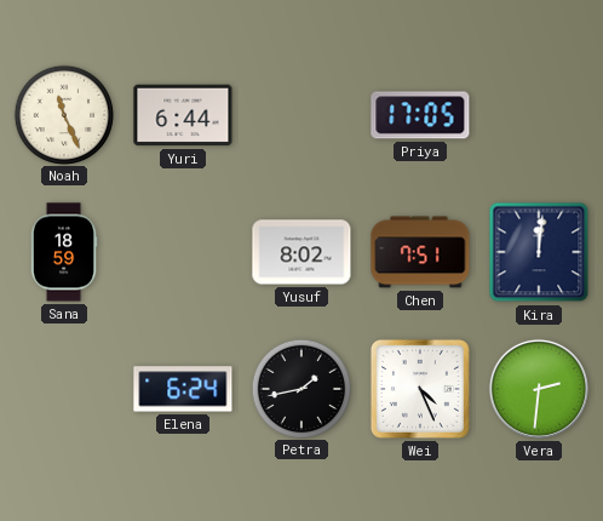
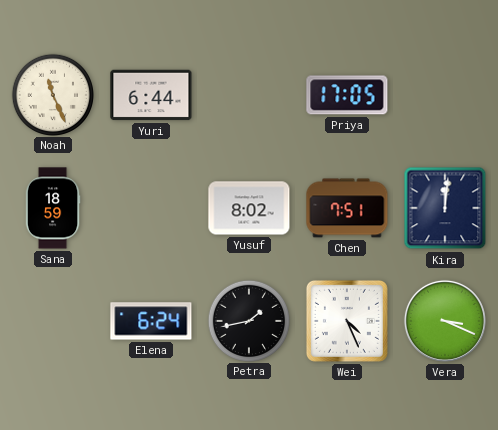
Vera: 2:31 -> 3:19
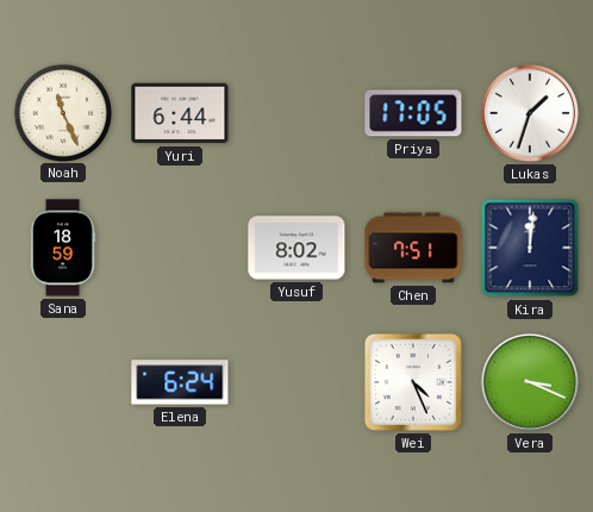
Lukas: none -> 1:33
Petra: 1:43 -> none
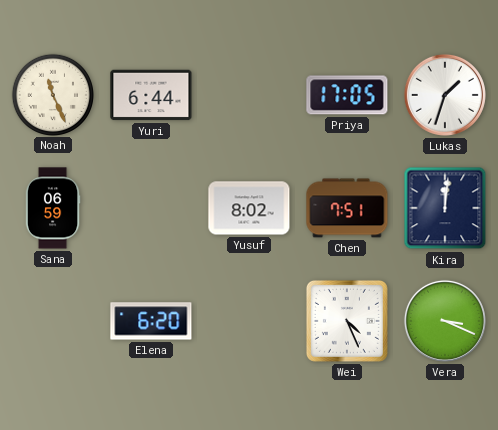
Sana: 18:59 -> 06:59
Elena: 6:24 -> 6:20
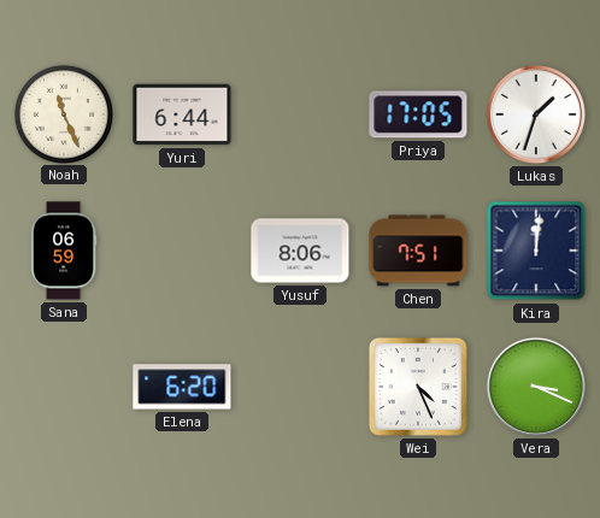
Yusuf: 8:02 -> 8:06
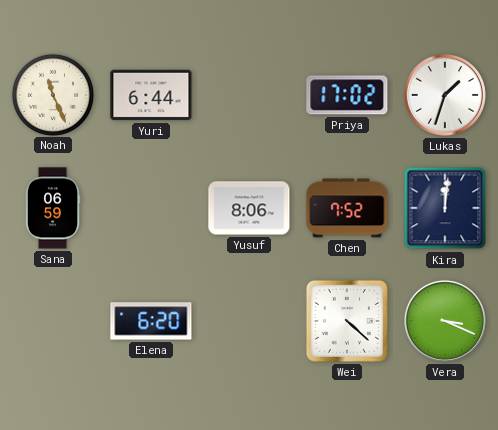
Priya: 17:05 -> 17:02
Chen: 7:51 -> 7:52
Wei: 4:26 -> 4:22
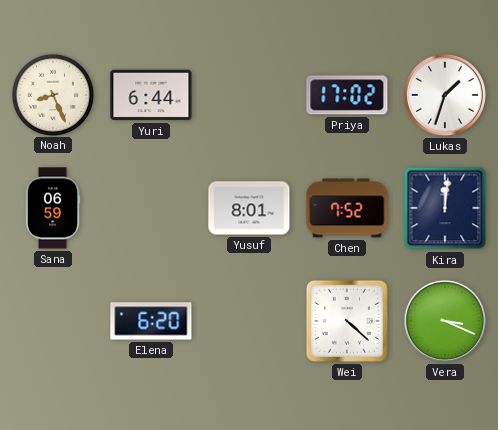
Noah: 11:26 -> 8:26
Yusuf: 8:06 -> 8:01
